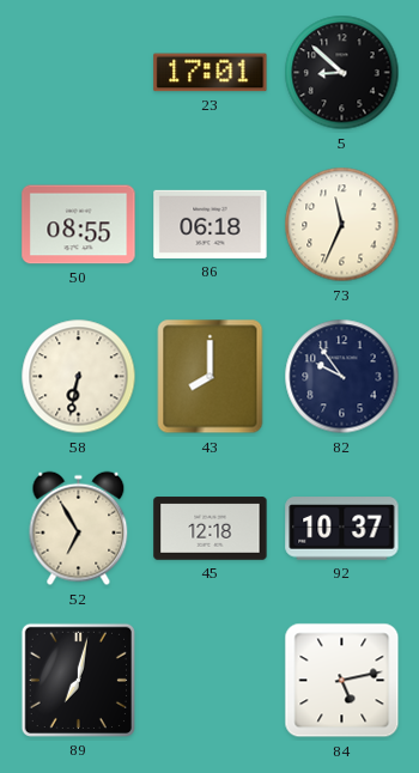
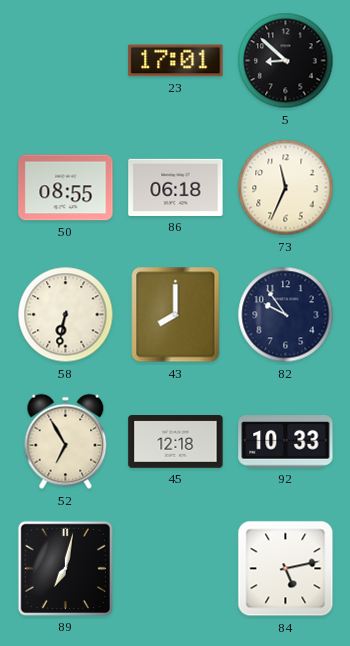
92: 10:37 -> 10:33
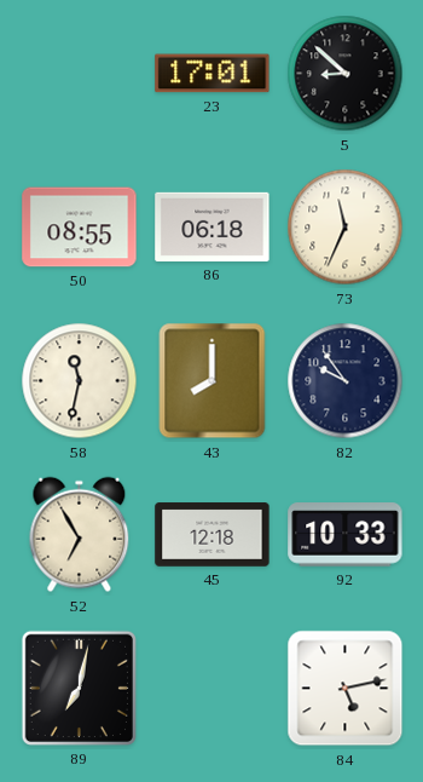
58: 6:32 -> 11:32
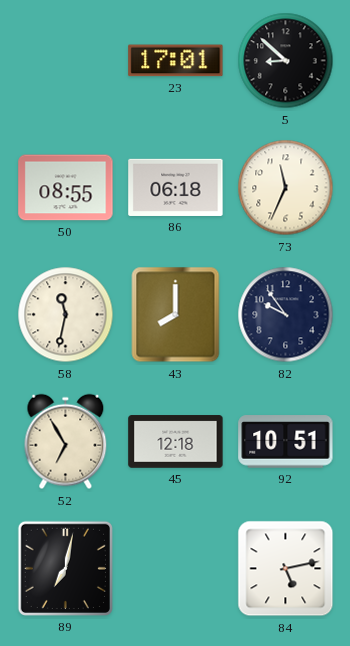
92: 10:33 -> 10:51
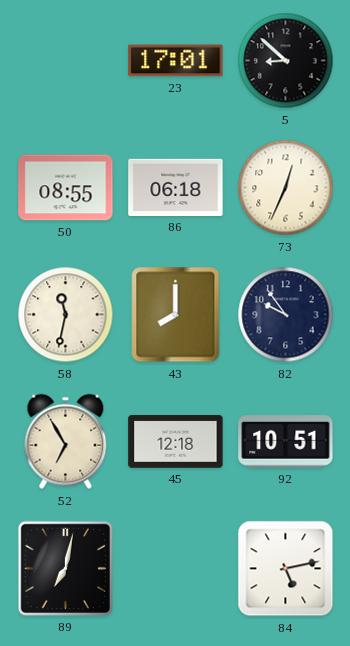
73: 11:34 -> 12:34
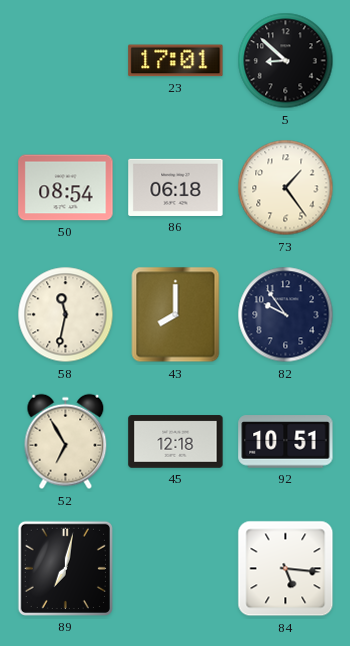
50: 08:55 -> 08:54
73: 12:34 -> 1:24
84: 5:13 -> 5:16
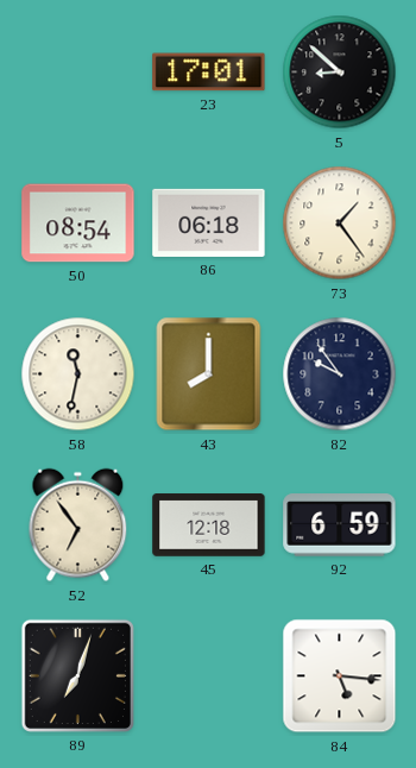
52: 6:55 -> 6:54
92: 10:51 -> 6:59
89: 7:02 -> 7:03
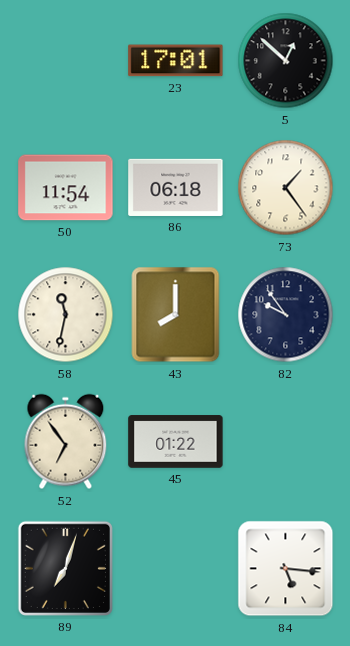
5: 8:52 -> 12:52
50: 08:54 -> 11:54
45: 12:18 -> 01:22
92: 6:59 -> none
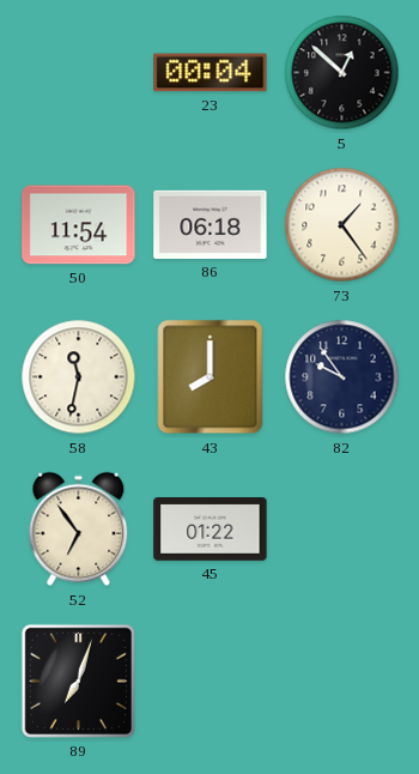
23: 17:01 -> 00:04
84: 5:16 -> none
